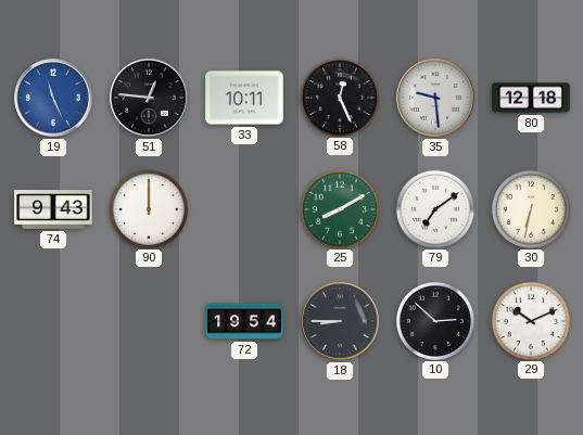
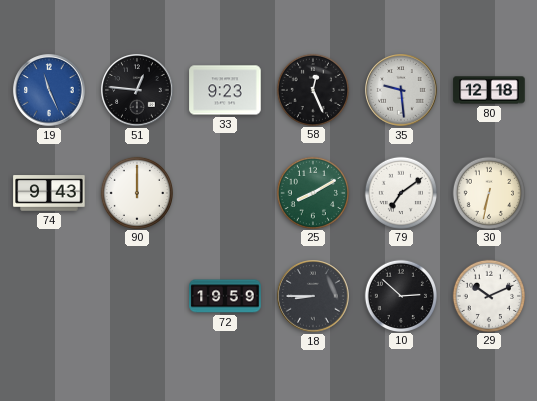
33: 10:11 -> 9:23
72: 19:54 -> 19:59
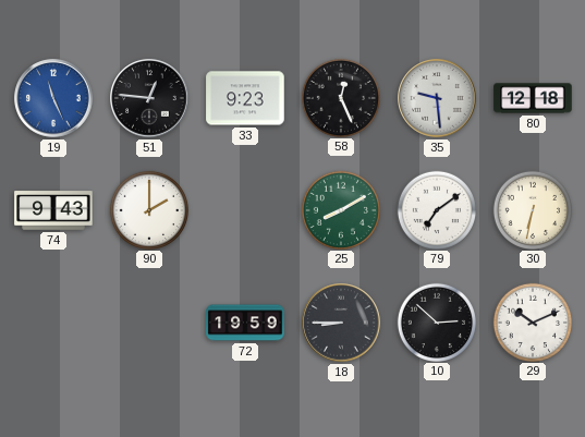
90: 12:00 -> 2:00
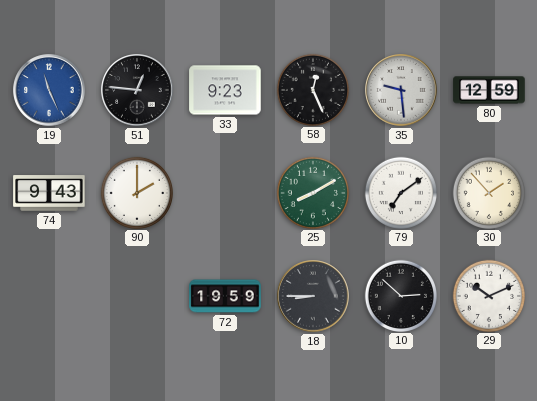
80: 12:18 -> 12:59
30: 6:32 -> 1:53
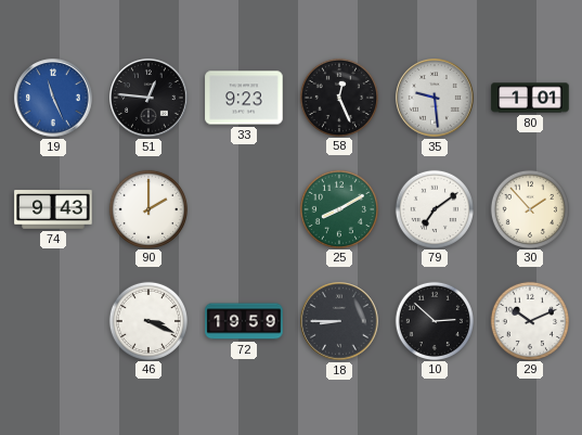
80: 12:59 -> 1:01
46: none -> 3:19
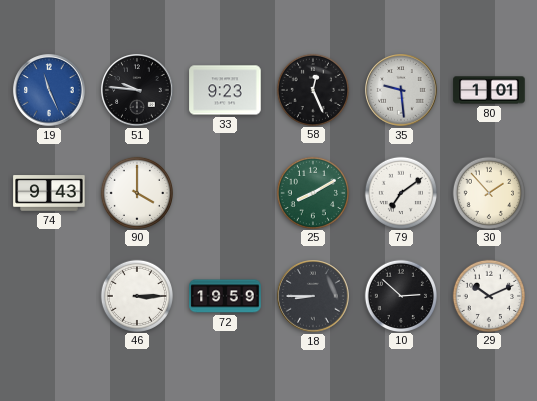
51: 12:46 -> 9:46
90: 2:00 -> 4:00
46: 3:19 -> 3:15
